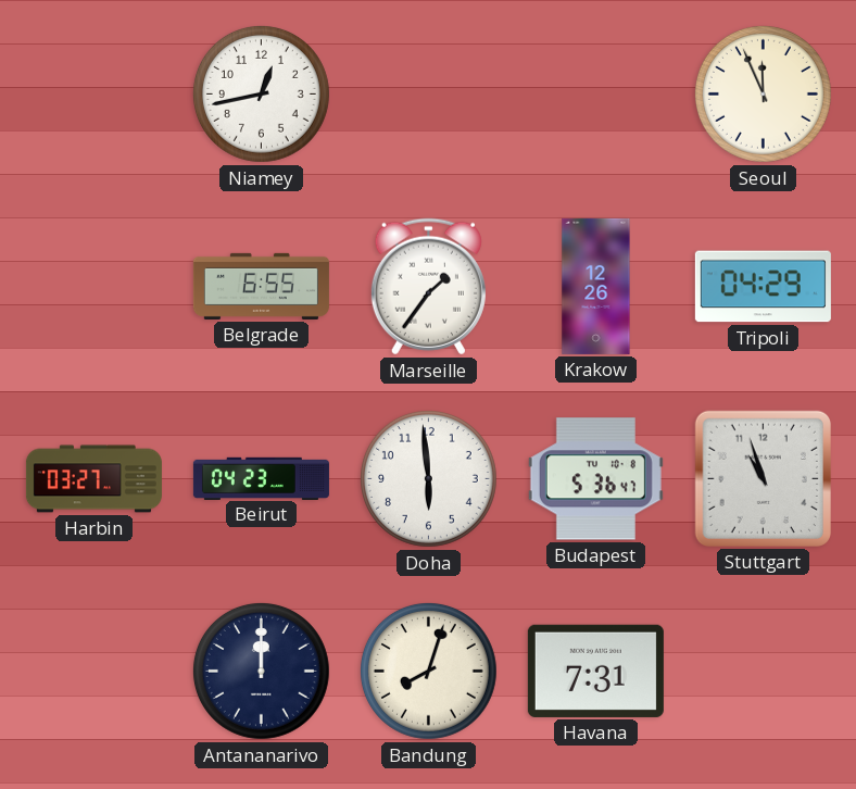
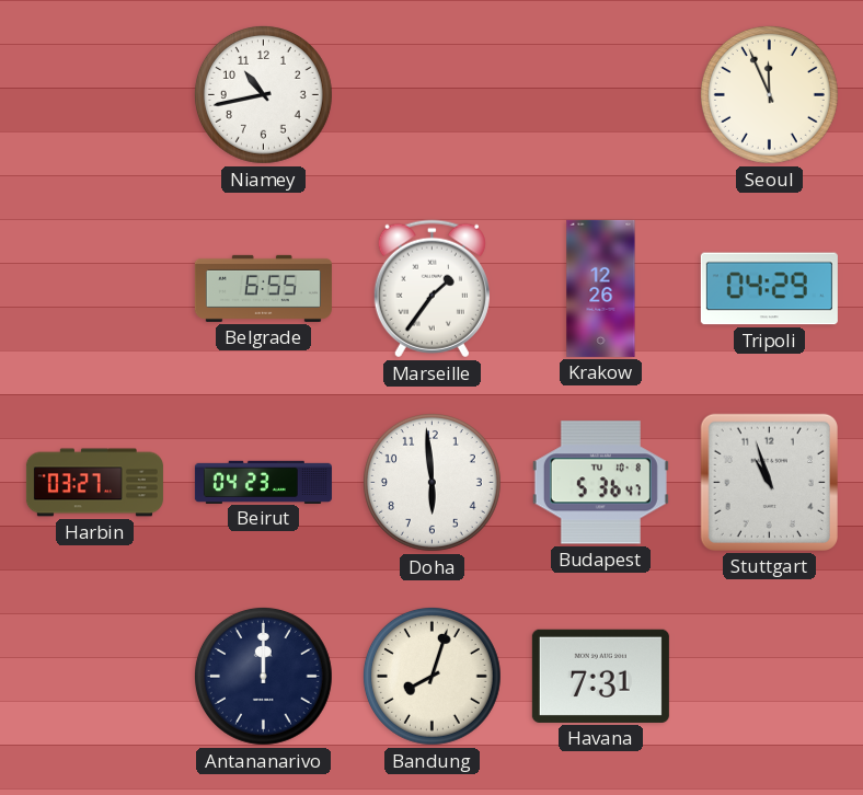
Niamey: 12:43 -> 10:43
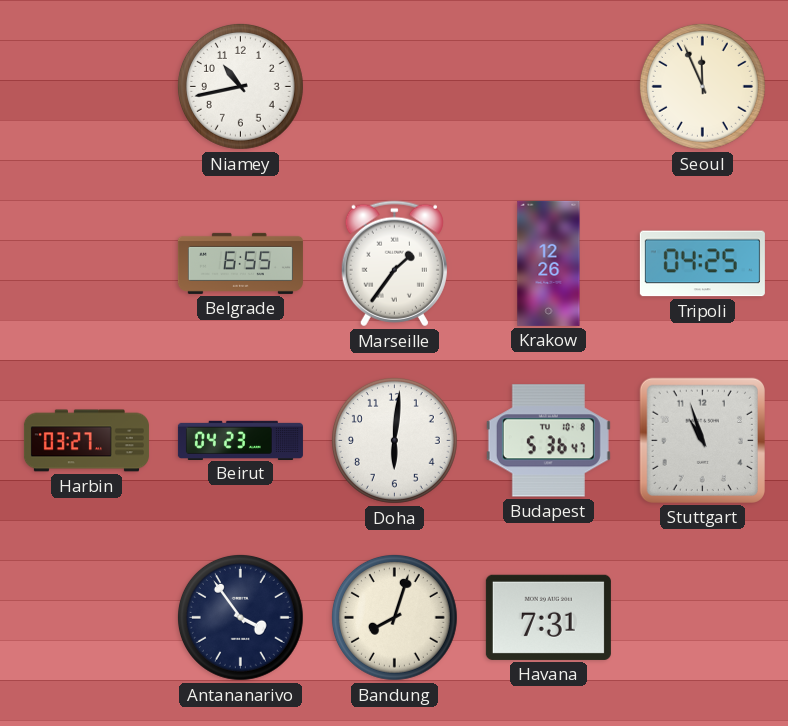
Tripoli: 04:29 -> 04:25
Doha: 5:59 -> 6:01
Antananarivo: 12:00 -> 3:54
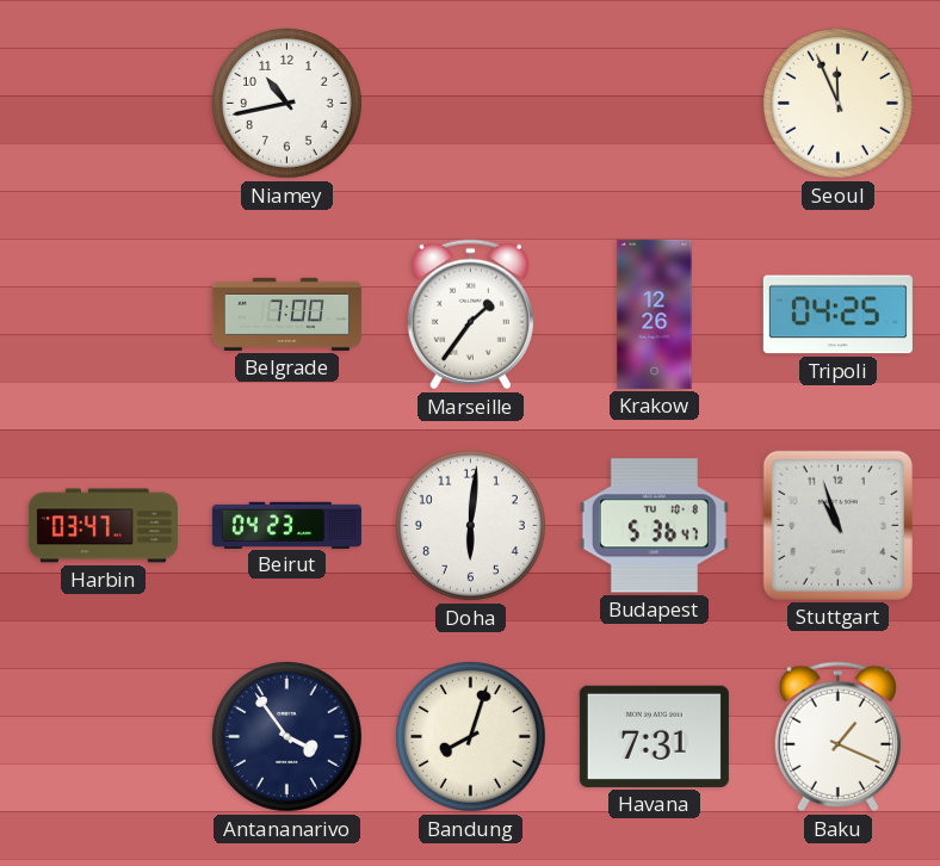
Belgrade: 6:55 -> 7:00
Harbin: 03:27 -> 03:47
Baku: none -> 1:19
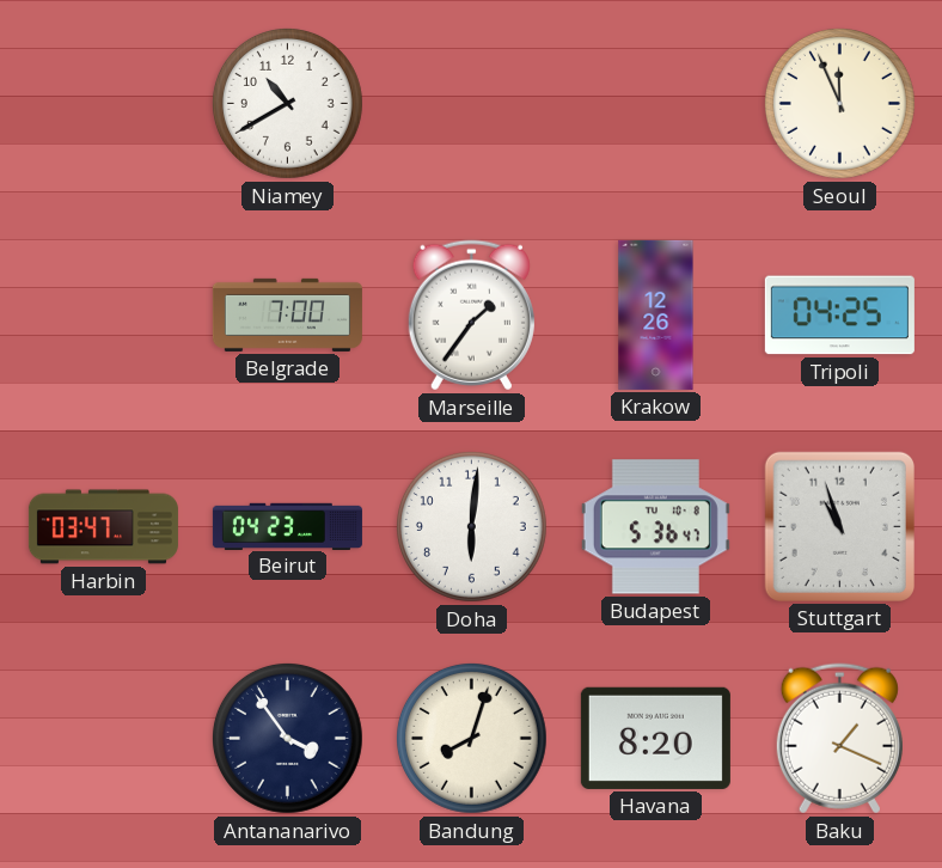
Niamey: 10:43 -> 10:40
Havana: 7:31 -> 8:20
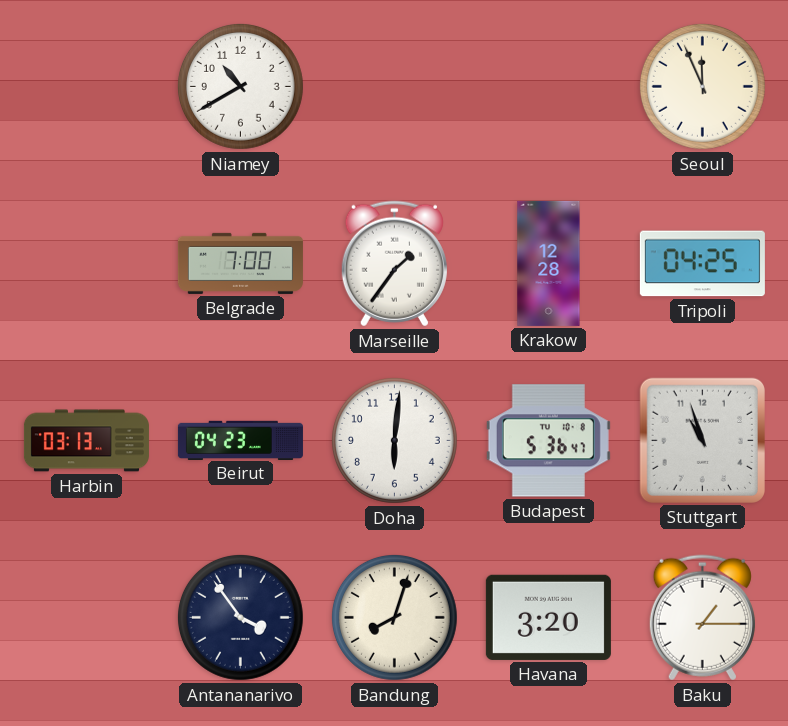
Krakow: 12:26 -> 12:28
Harbin: 03:47 -> 03:13
Havana: 8:20 -> 3:20
Baku: 1:19 -> 1:15
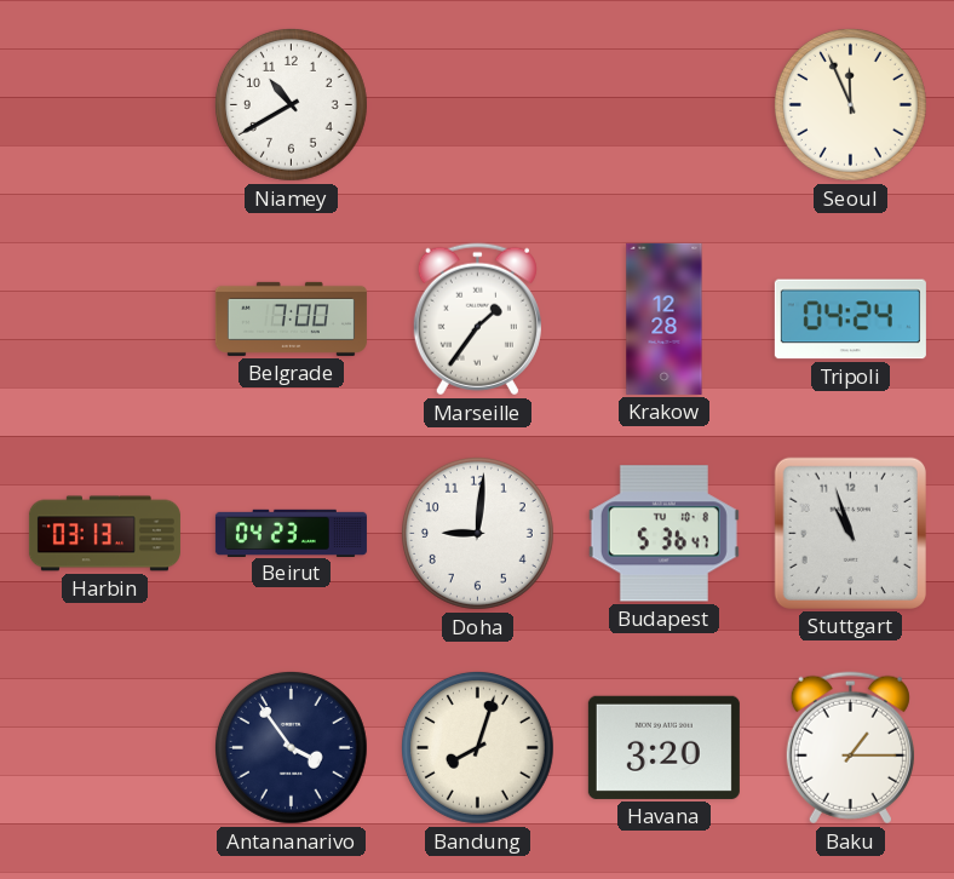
Tripoli: 04:25 -> 04:24
Doha: 6:01 -> 9:01
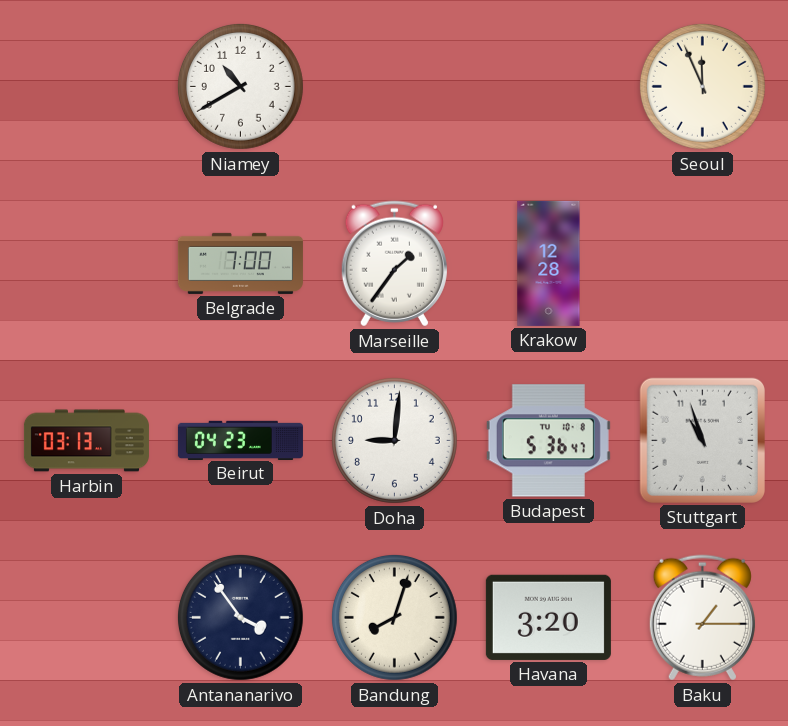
Tripoli: 04:24 -> none
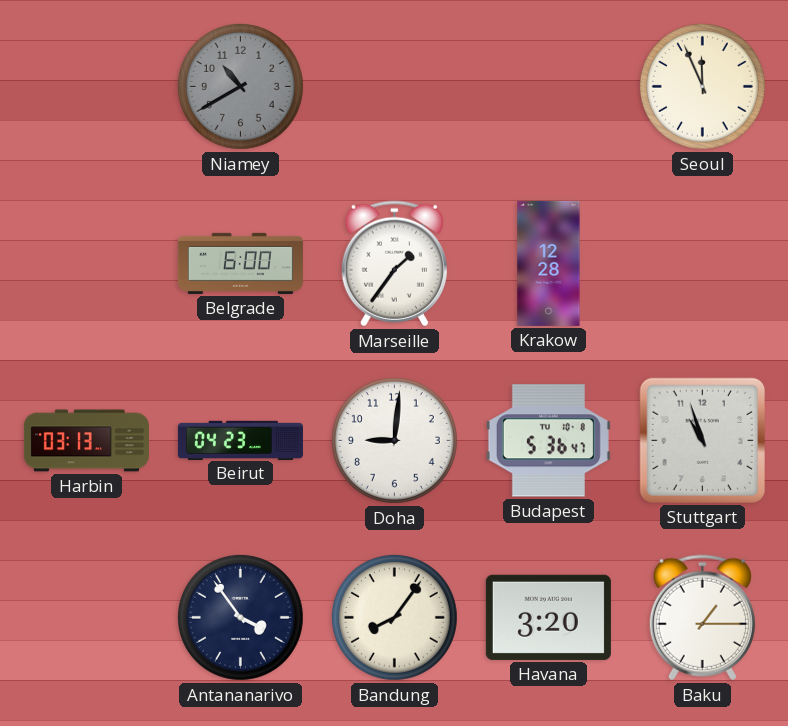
Niamey dial: white -> grey
Belgrade: 7:00 -> 6:00
Bandung: 8:03 -> 8:06
